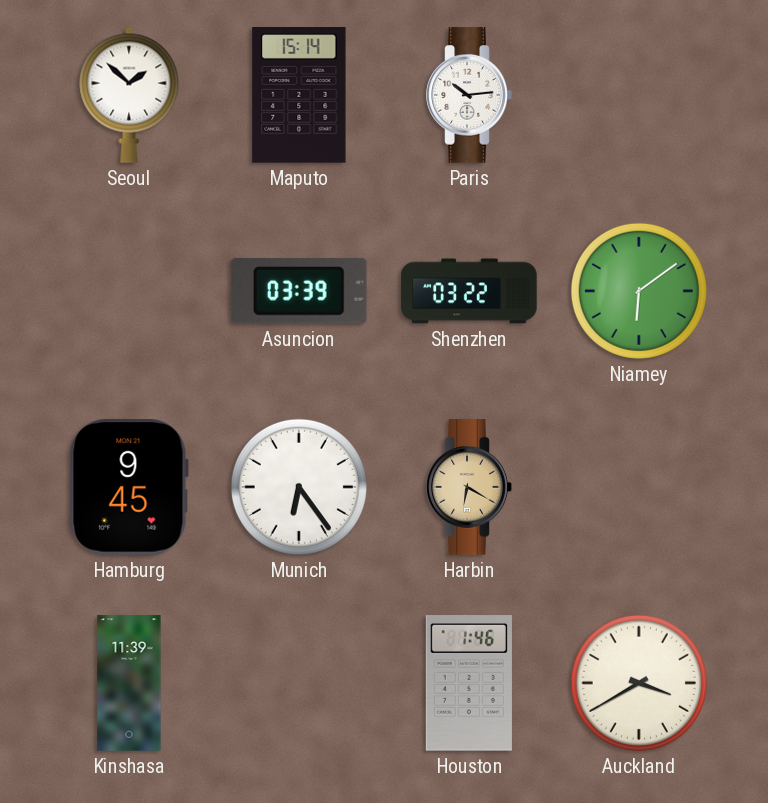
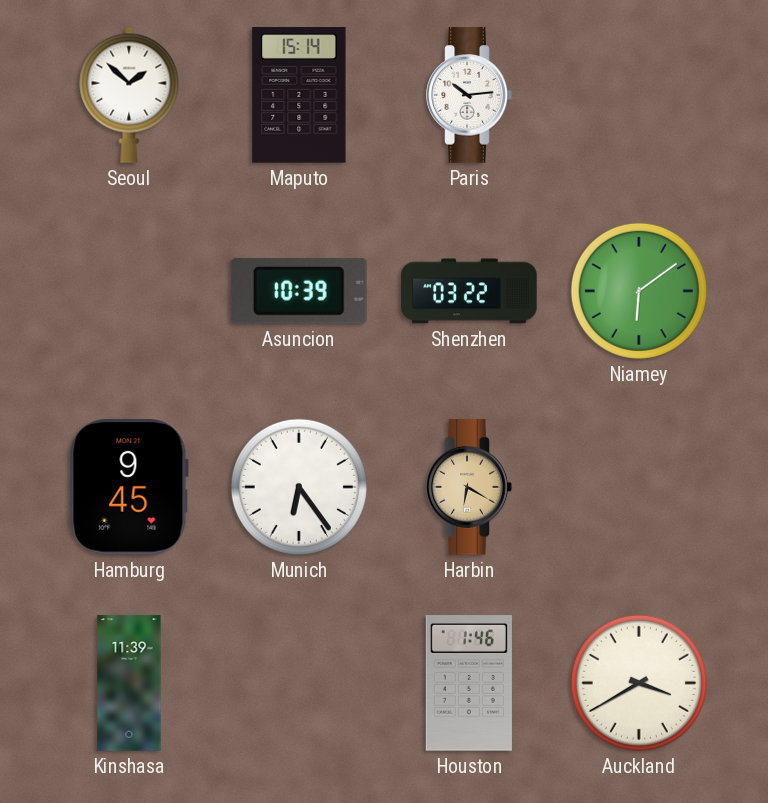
Asuncion: 03:39 -> 10:39
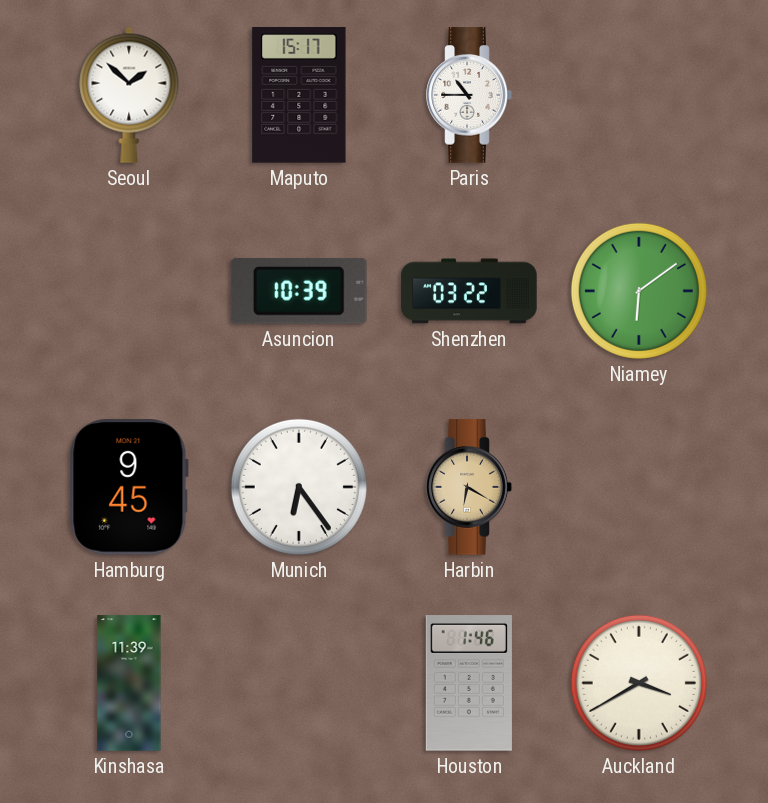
Maputo: 15:14 -> 15:17
Paris: 10:14 -> 10:45
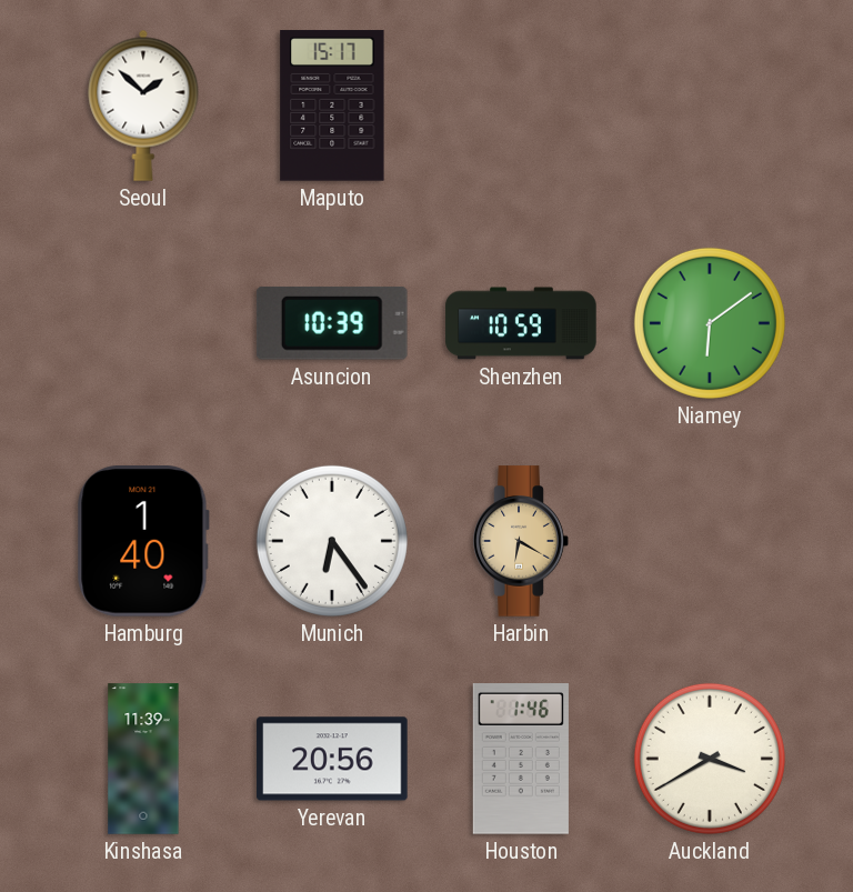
Paris: 10:45 -> none
Shenzhen: 03:22 -> 10:59
Hamburg: 9:45 -> 1:40
Yerevan: none -> 20:56
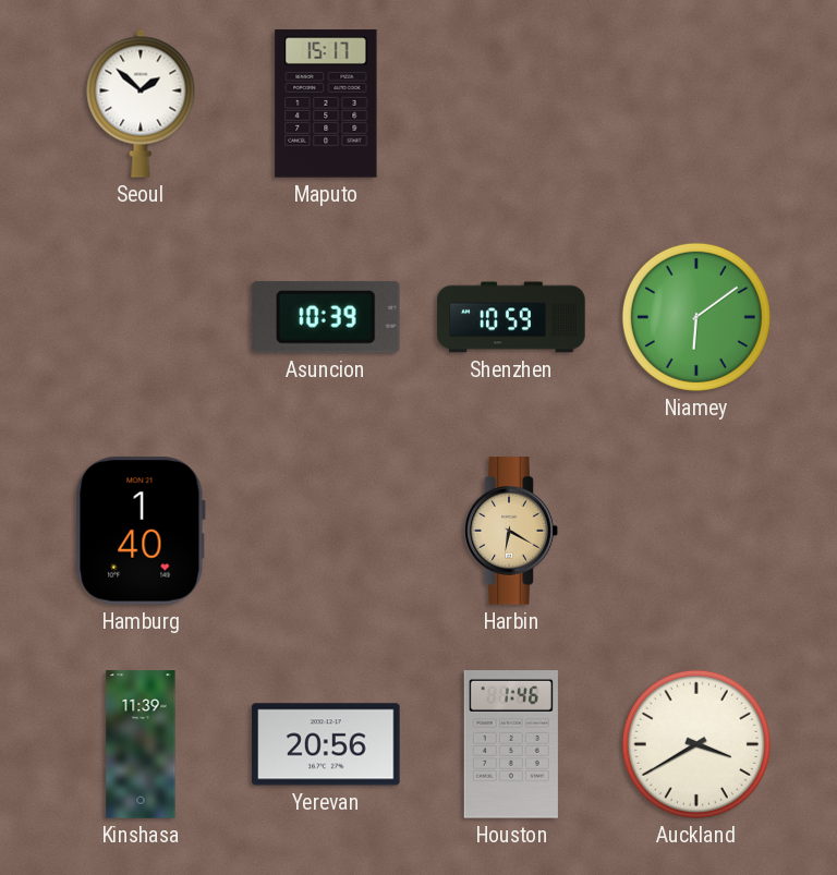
Munich: 6:24 -> none
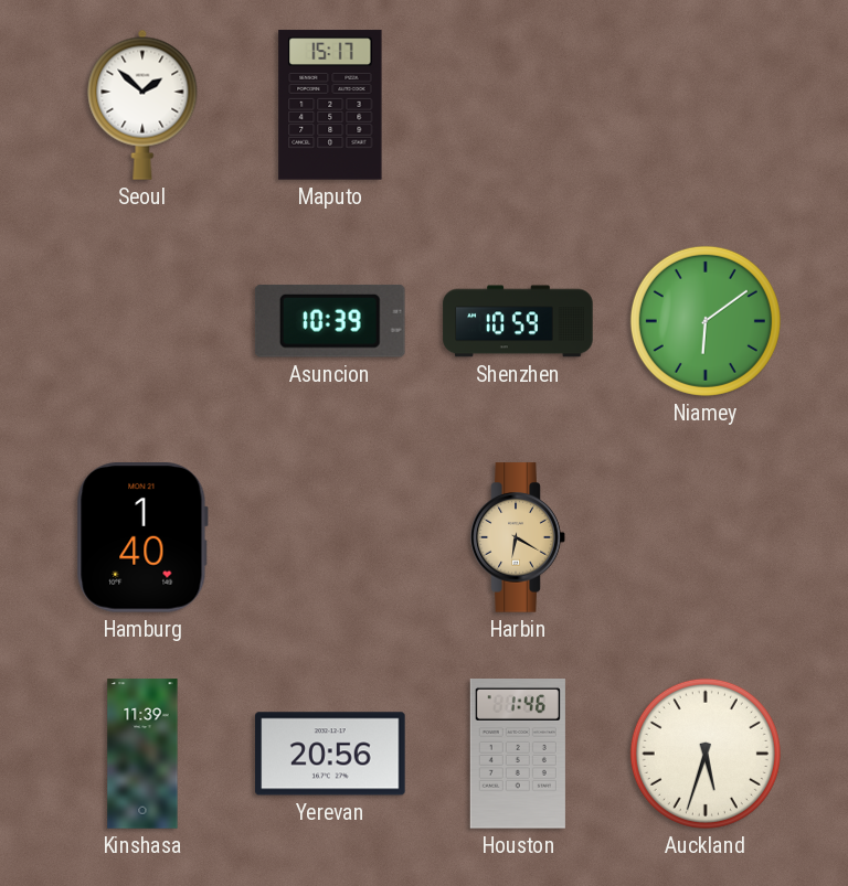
Auckland: 3:40 -> 5:33
